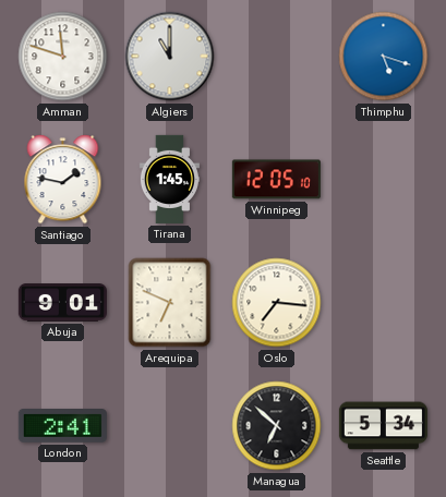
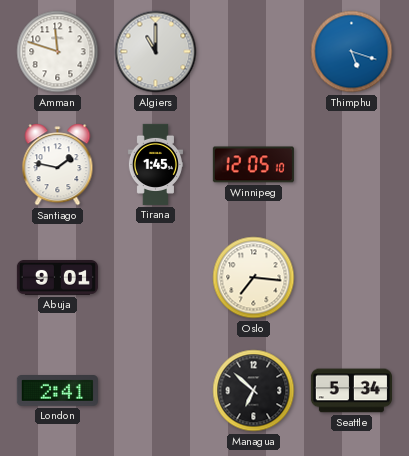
Arequipa: 6:49 -> none
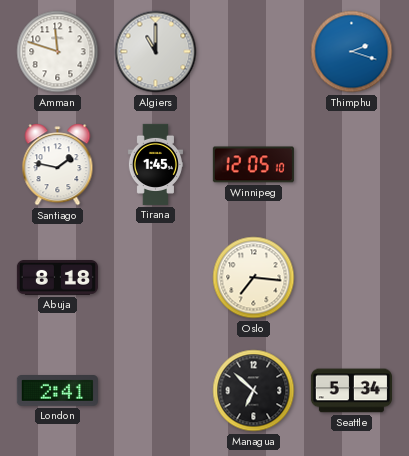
Thimphu: 5:18 -> 2:18
Abuja: 9:01 -> 8:18
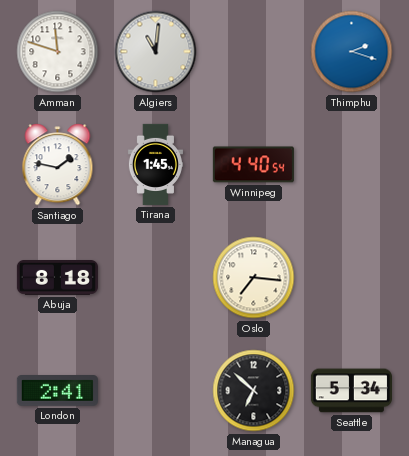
Algiers: 11:00 -> 11:01
Winnipeg: 12:05 -> 4:40
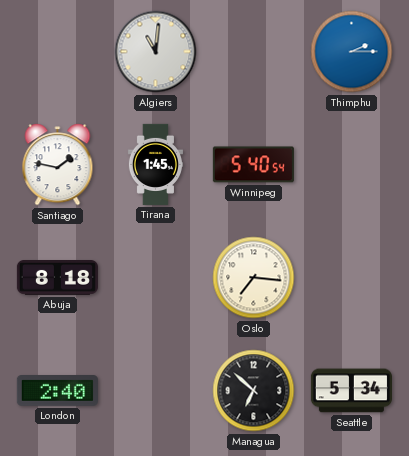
Amman: 11:48 -> none
Thimphu: 2:18 -> 2:15
Winnipeg: 4:40 -> 5:40
London: 2:41 -> 2:40
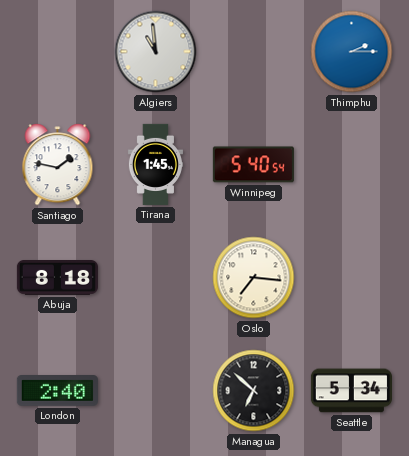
Algiers: 11:01 -> 10:59
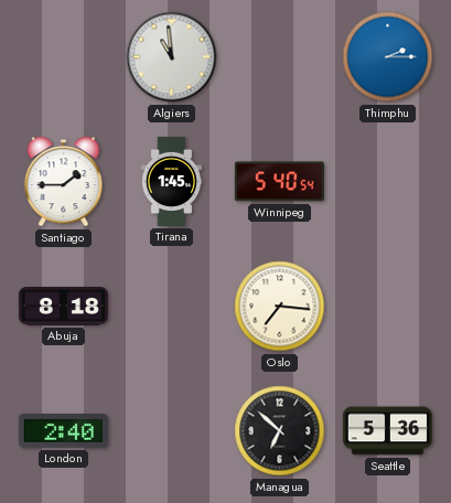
Santiago: 1:47 -> 1:45
Seattle: 5:34 -> 5:36
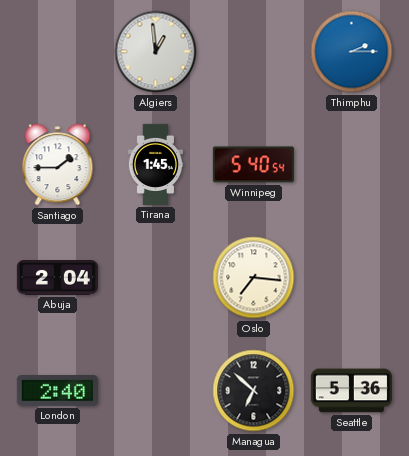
Algiers: 10:59 -> 12:59
Abuja: 8:18 -> 2:04
